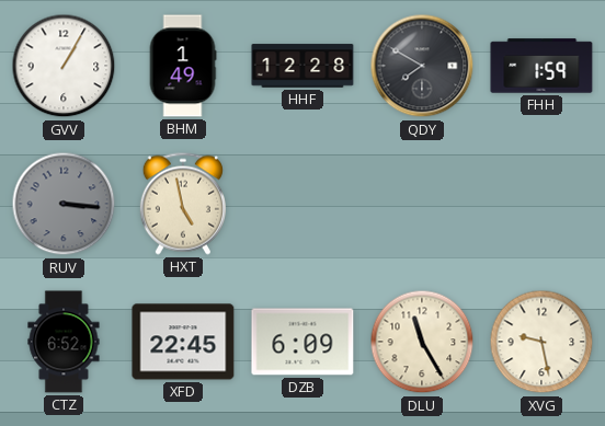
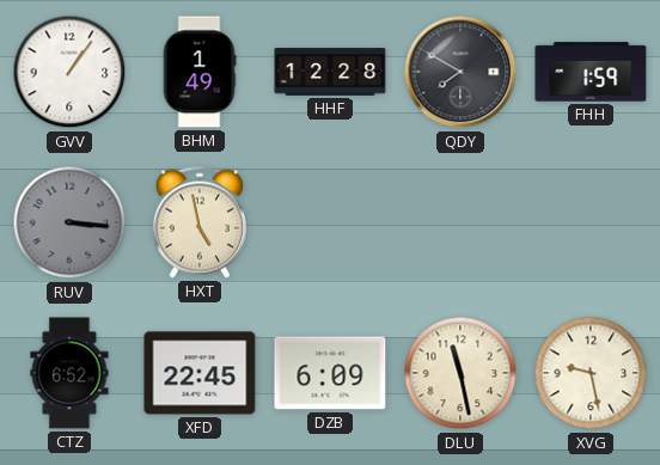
GVV: 1:05 -> 1:06
DLU: 11:25 -> 11:28
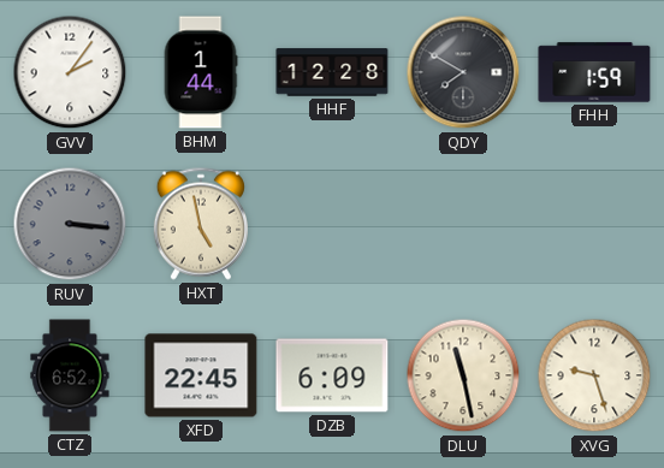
GVV: 1:06 -> 2:06
BHM: 1:49 -> 1:44
XVG: 9:28 -> 9:27
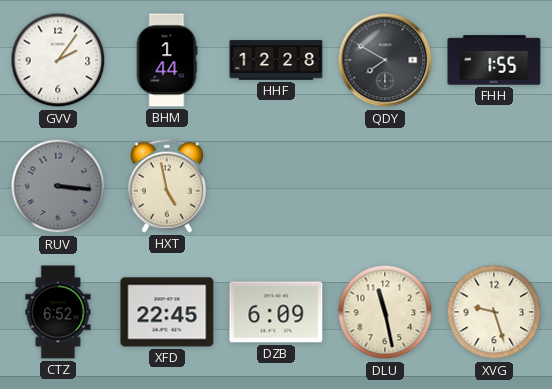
FHH: 1:59 -> 1:55
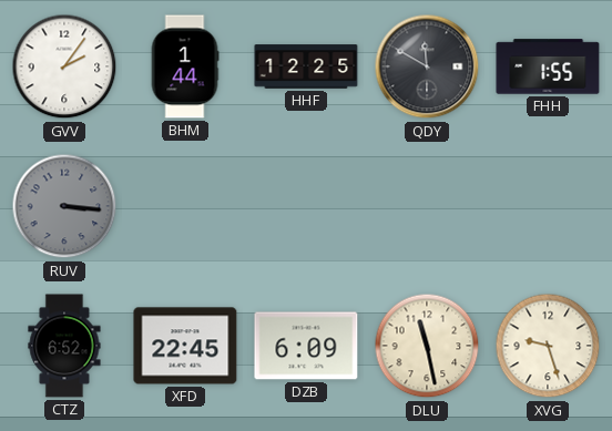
HHF: 12:28 -> 12:25
QDY: 7:50 -> 11:50
HXT: 4:58 -> none
